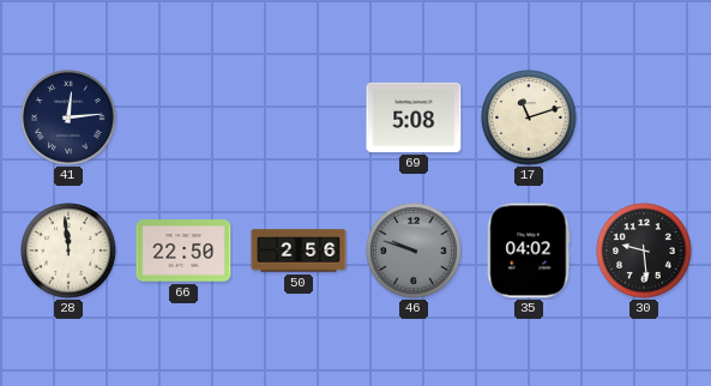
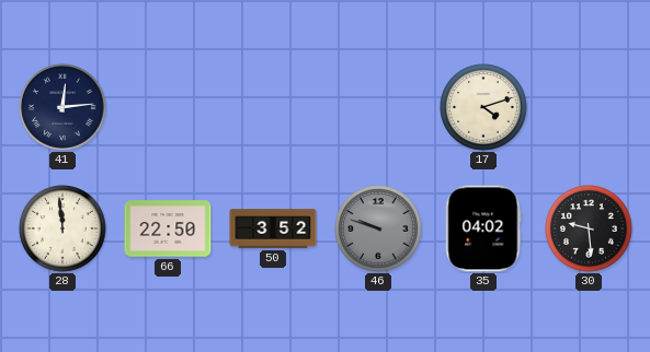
69: 5:08 -> none
17: 11:12 -> 4:12
50: 2:56 -> 3:52
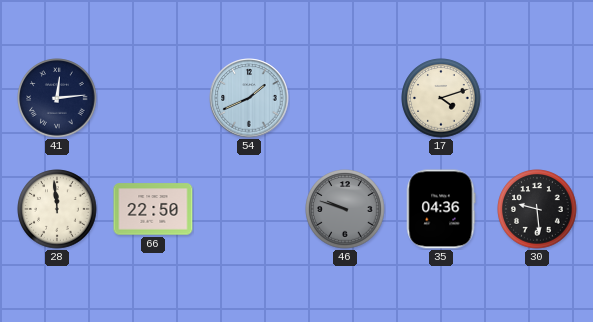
54: none -> 1:41
50: 3:52 -> none
35: 04:02 -> 04:36
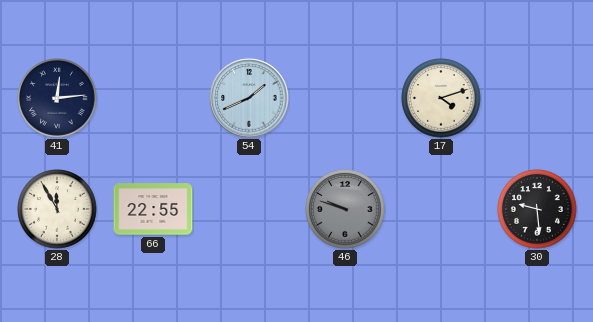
28: 11:59 -> 11:55
66: 22:50 -> 22:55
35: 04:36 -> none
